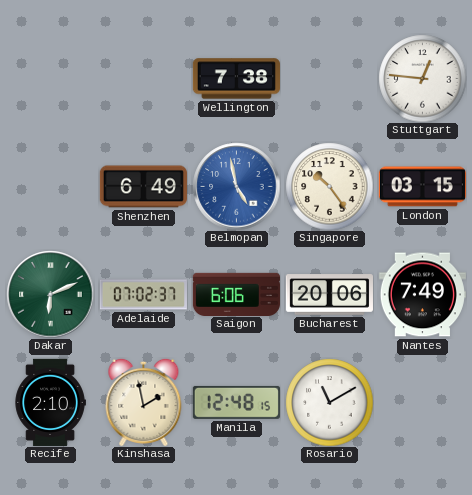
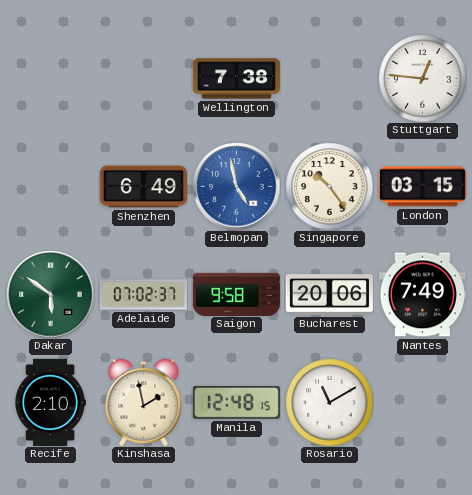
Dakar: 6:11 -> 5:51
Saigon: 6:06 -> 9:58
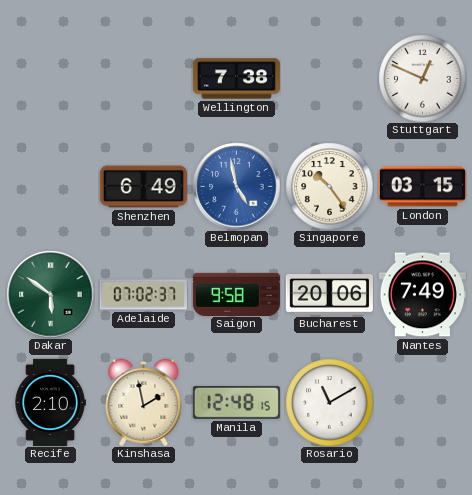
Stuttgart: 12:46 -> 12:49
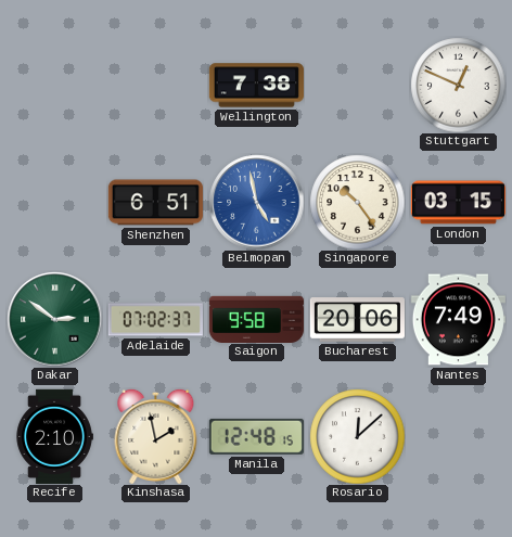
Shenzhen: 6:49 -> 6:51
Dakar: 5:51 -> 2:51
Rosario: 11:10 -> 12:08
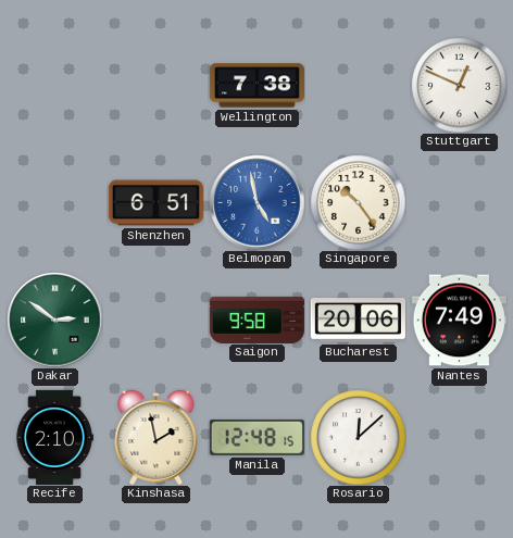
London: 03:15 -> none
Adelaide: 07:02 -> none
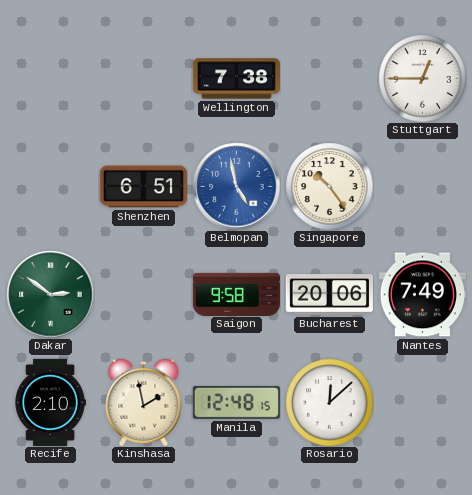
Stuttgart: 12:49 -> 12:45
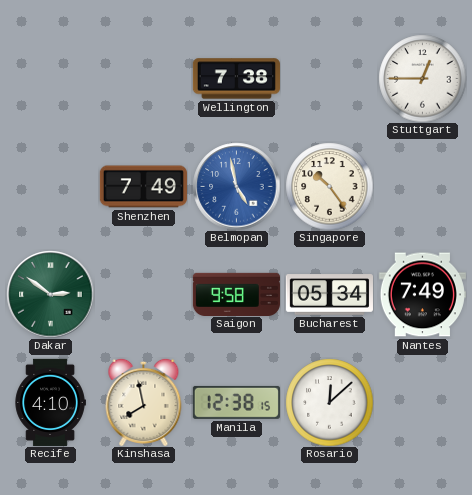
Shenzhen: 6:51 -> 7:49
Bucharest: 20:06 -> 05:34
Recife: 2:10 -> 4:10
Kinshasa: 1:58 -> 7:58
Manila: 12:48 -> 12:38
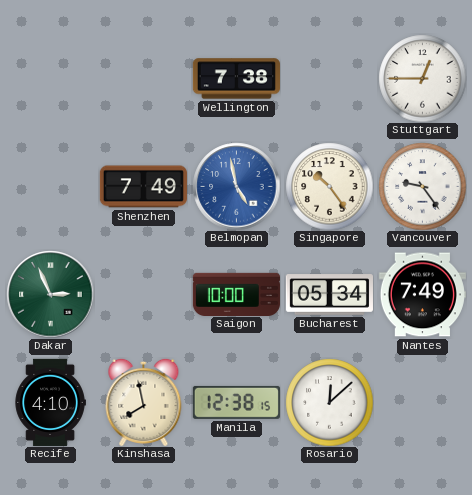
Vancouver: none -> 9:24
Dakar: 2:51 -> 2:56
Saigon: 9:58 -> 10:00
